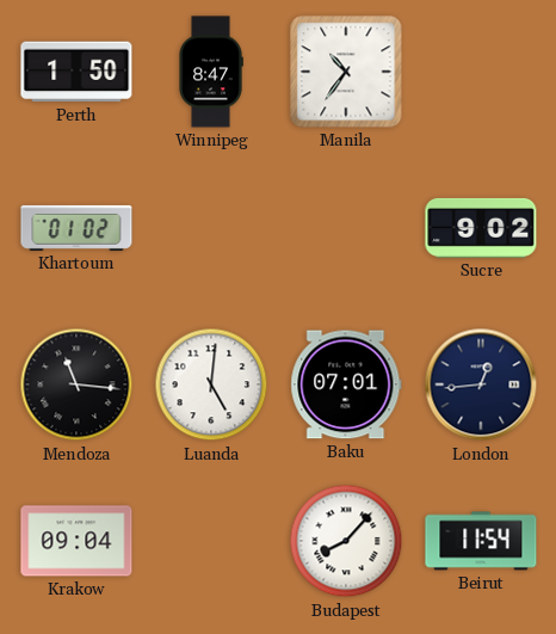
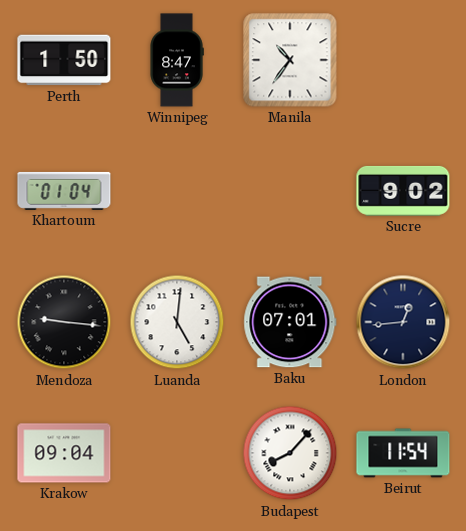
Khartoum: 01:02 -> 01:04
Mendoza: 11:16 -> 9:16
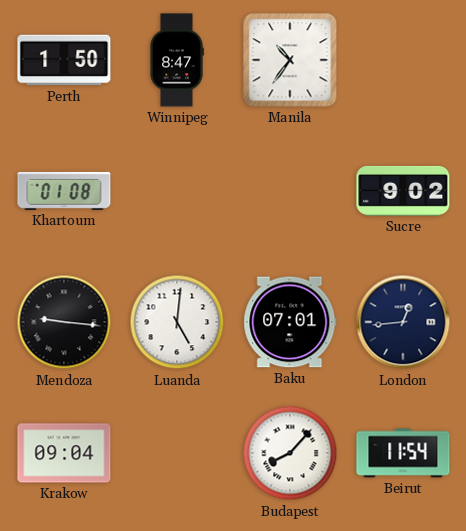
Khartoum: 01:04 -> 01:08
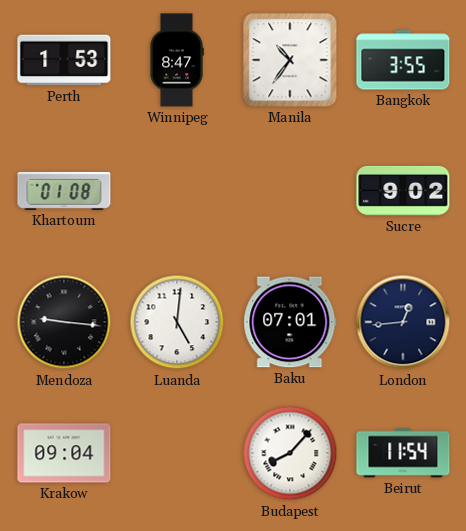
Perth: 1:50 -> 1:53
Bangkok: none -> 3:55
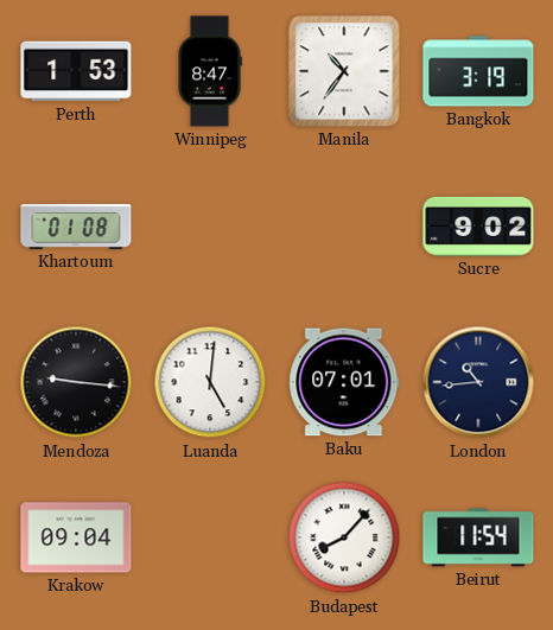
Bangkok: 3:55 -> 3:19
London: 12:44 -> 10:44
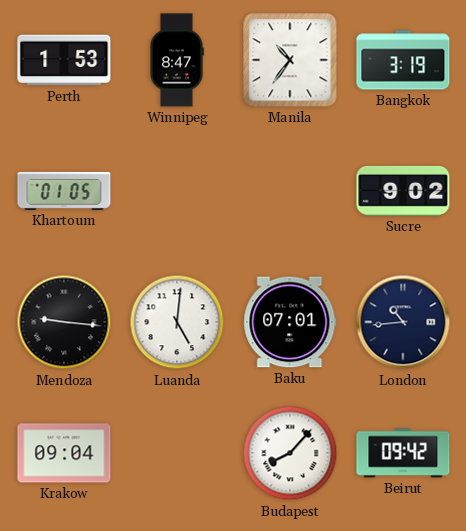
Khartoum: 01:08 -> 01:05
Beirut: 11:54 -> 09:42
